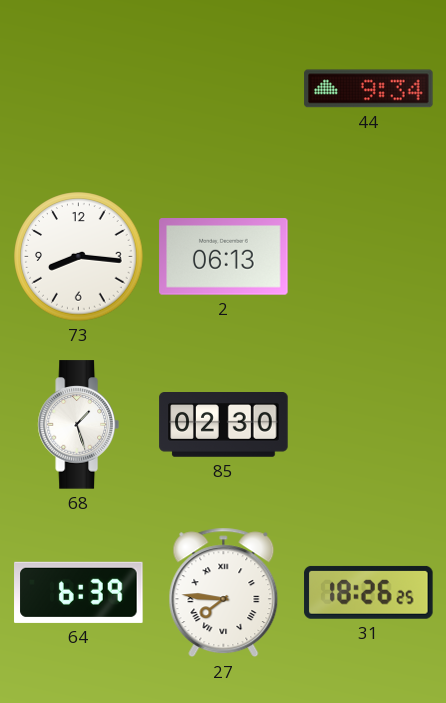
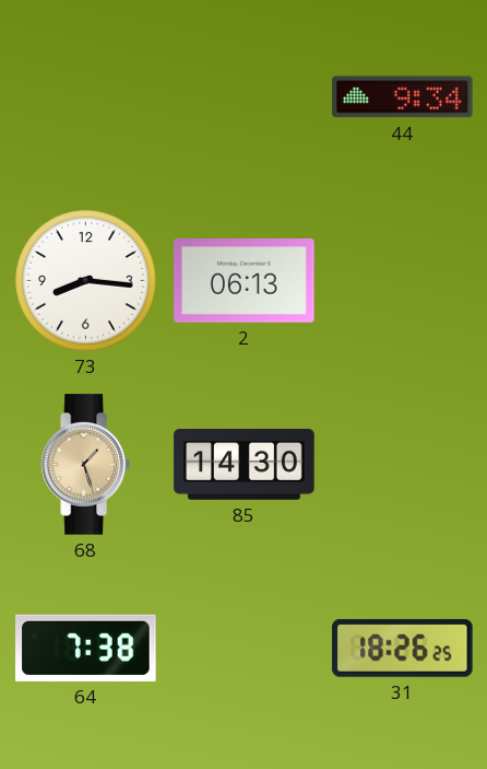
68 dial: white -> champagne
85: 02:30 -> 14:30
64: 6:39 -> 7:38
27: 7:46 -> none
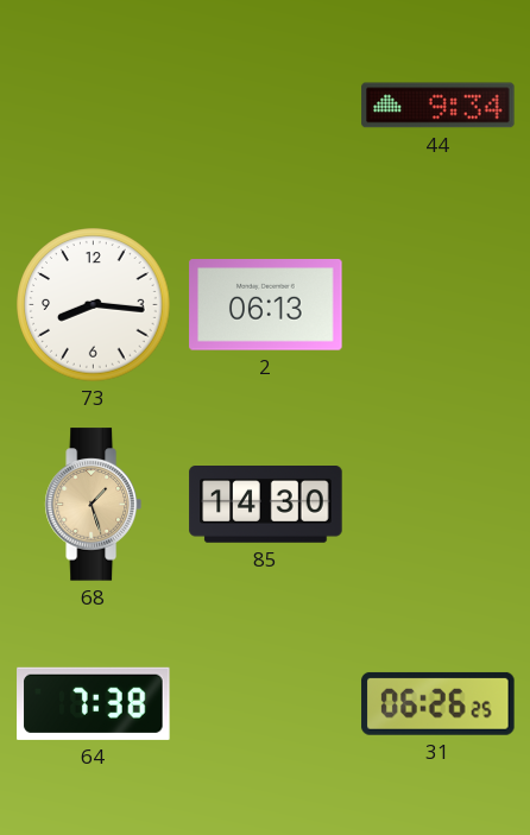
31: 18:26 -> 06:26
